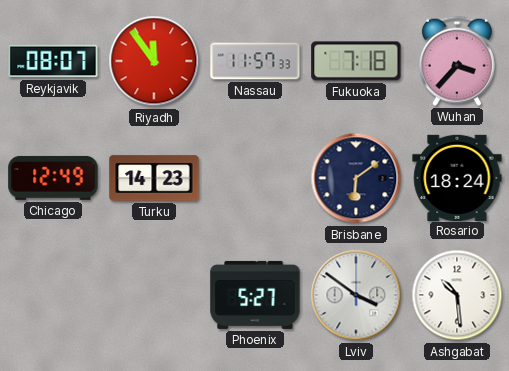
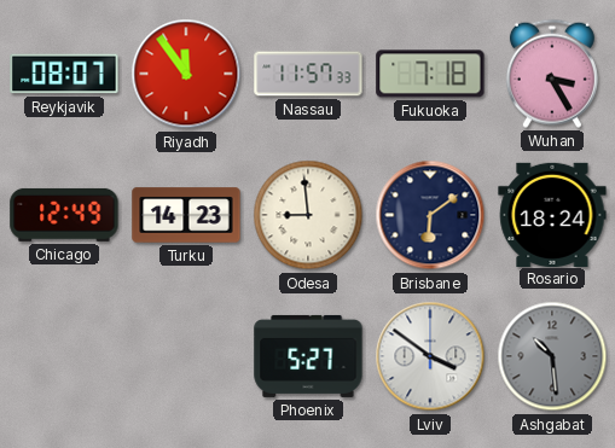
Wuhan: 3:37 -> 3:25
Odesa: none -> 8:59
Ashgabat dial: white -> grey
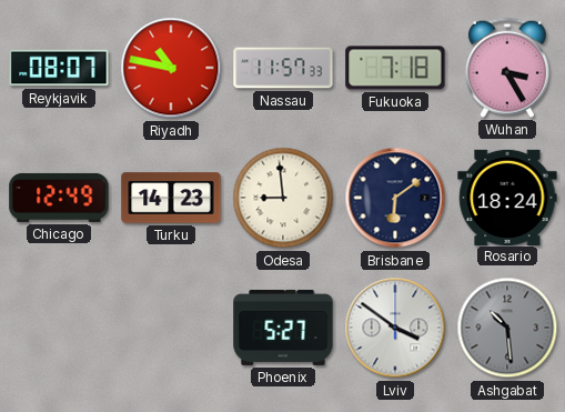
Riyadh: 11:54 -> 10:47
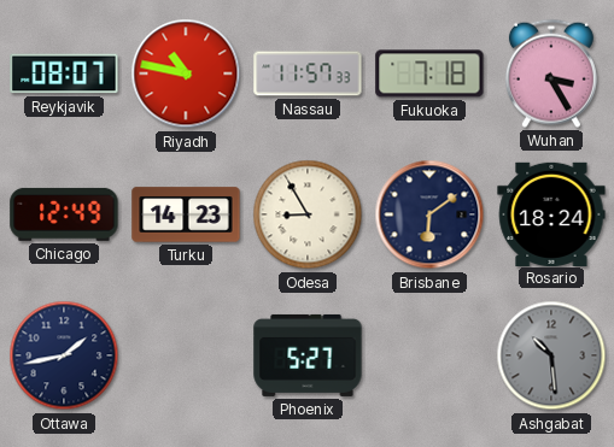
Odesa: 8:59 -> 8:55
Ottawa: none -> 1:43
Lviv: 3:51 -> none
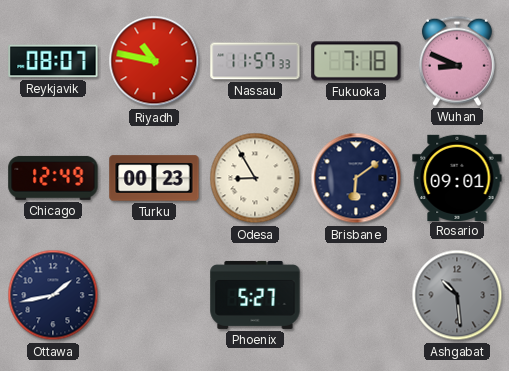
Wuhan: 3:25 -> 8:49
Turku: 14:23 -> 00:23
Rosario: 18:24 -> 09:01
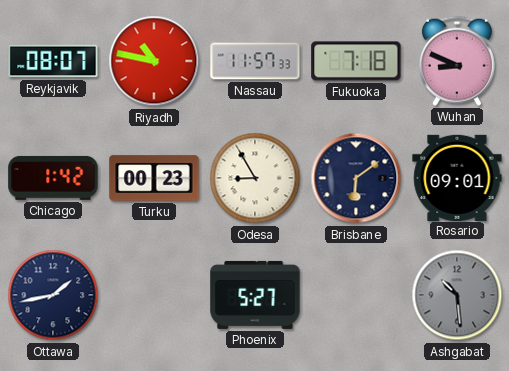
Chicago: 12:49 -> 1:42
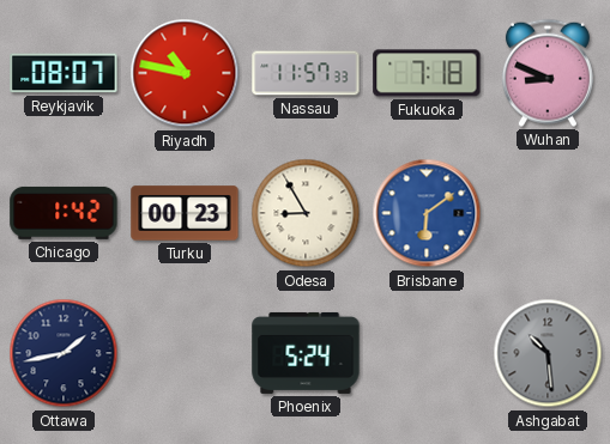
Brisbane dial: navy -> blue
Rosario: 09:01 -> none
Phoenix: 5:27 -> 5:24
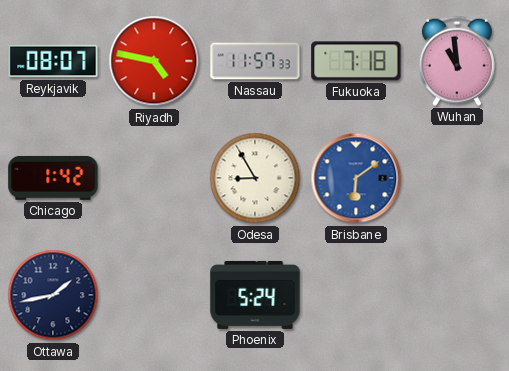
Riyadh: 10:47 -> 4:47
Wuhan: 8:49 -> 10:59
Turku: 00:23 -> none
Ashgabat: 10:29 -> none
